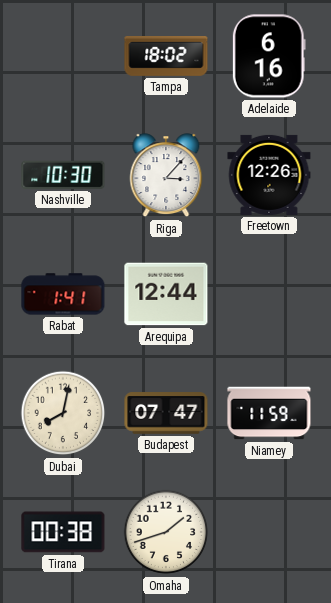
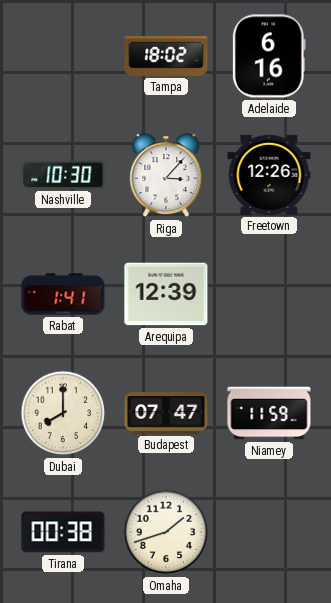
Arequipa: 12:44 -> 12:39
Dubai: 8:02 -> 8:00
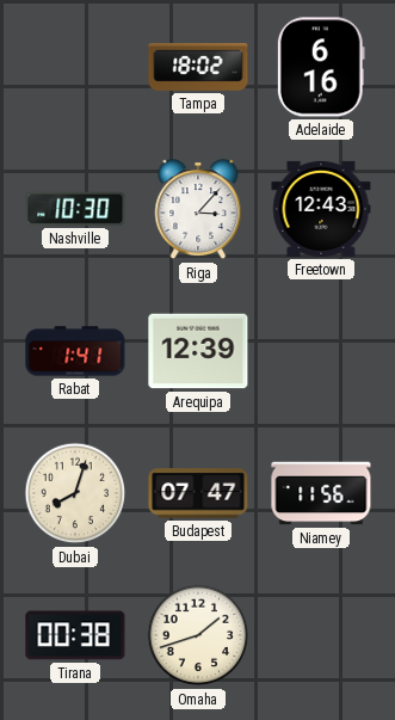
Freetown: 12:26 -> 12:43
Dubai: 8:00 -> 8:03
Niamey: 11:59 -> 11:56
